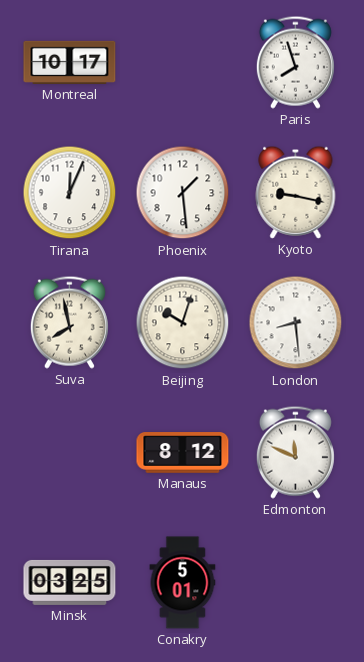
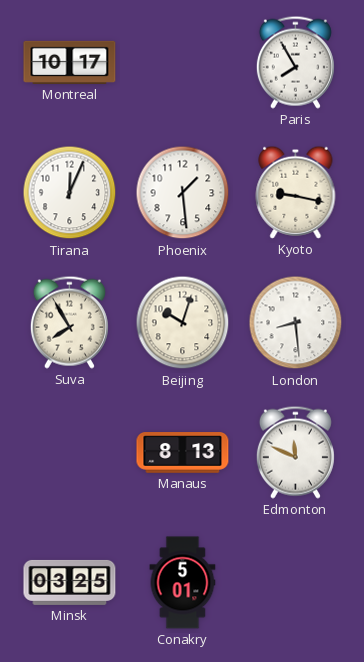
Paris: 7:57 -> 7:55
Suva: 7:58 -> 7:55
Manaus: 8:12 -> 8:13
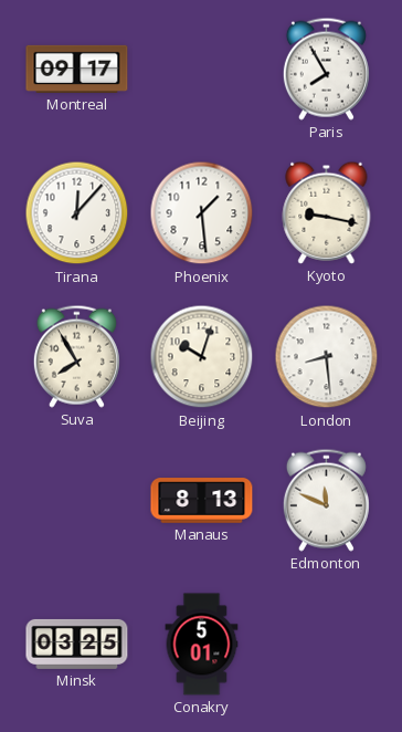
Montreal: 10:17 -> 09:17
Tirana: 12:04 -> 12:07
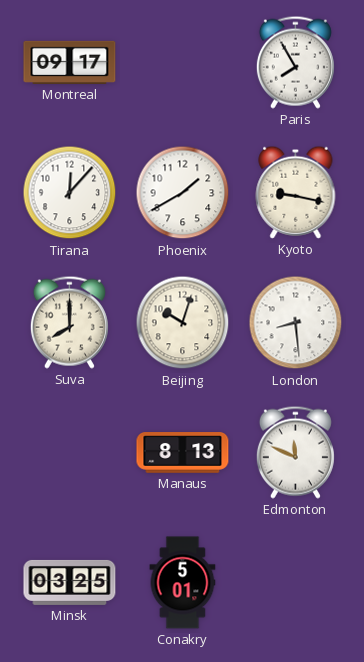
Phoenix: 1:29 -> 1:40
Suva: 7:55 -> 8:00
